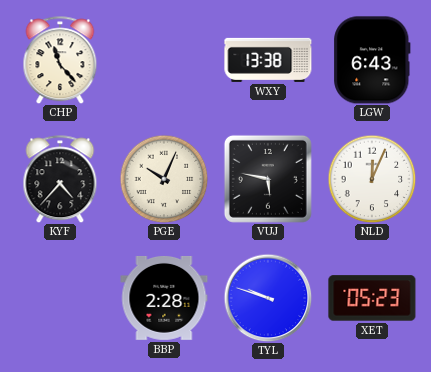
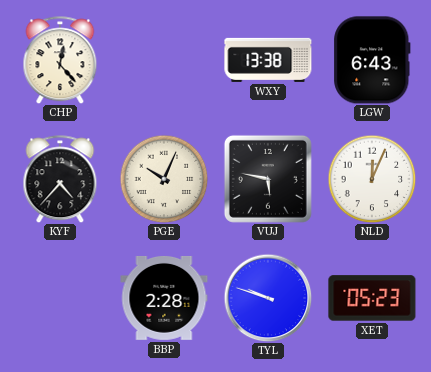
CHP: 11:23 -> 12:23
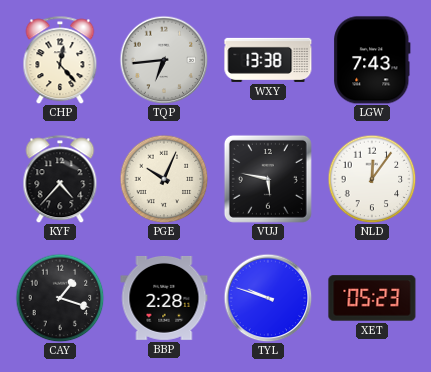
TQP: none -> 6:44
LGW: 6:43 -> 7:43
NLD: 12:04 -> 12:06
CAY: none -> 1:18
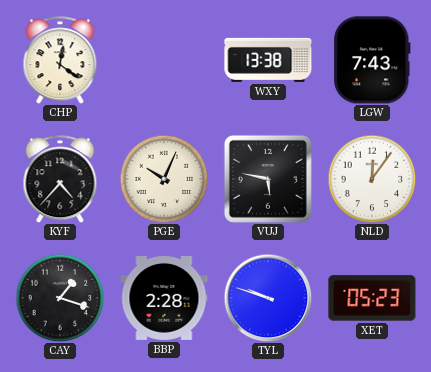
CHP: 12:23 -> 12:21
TQP: 6:44 -> none
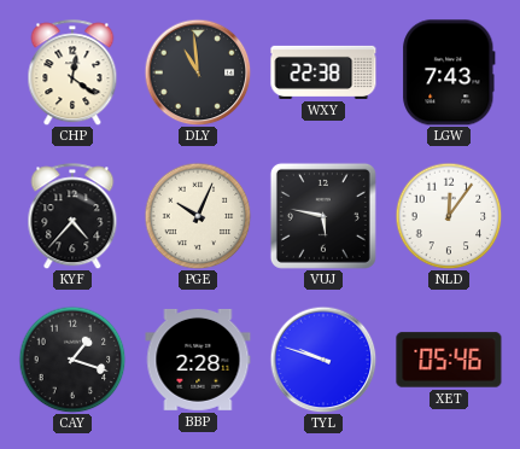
DLY: none -> 10:59
WXY: 13:38 -> 22:38
XET: 05:23 -> 05:46
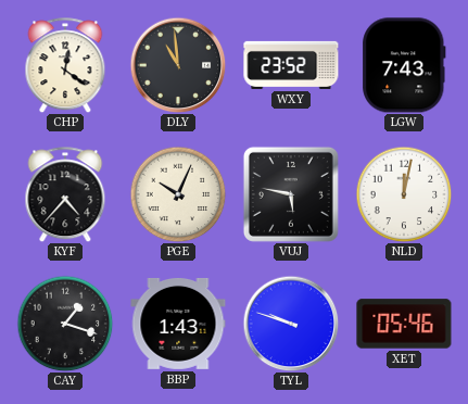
WXY: 22:38 -> 23:52
NLD: 12:06 -> 12:02
BBP: 2:28 -> 1:43
